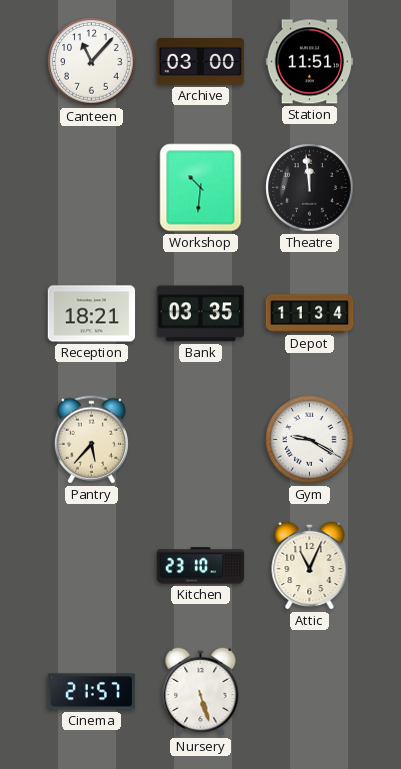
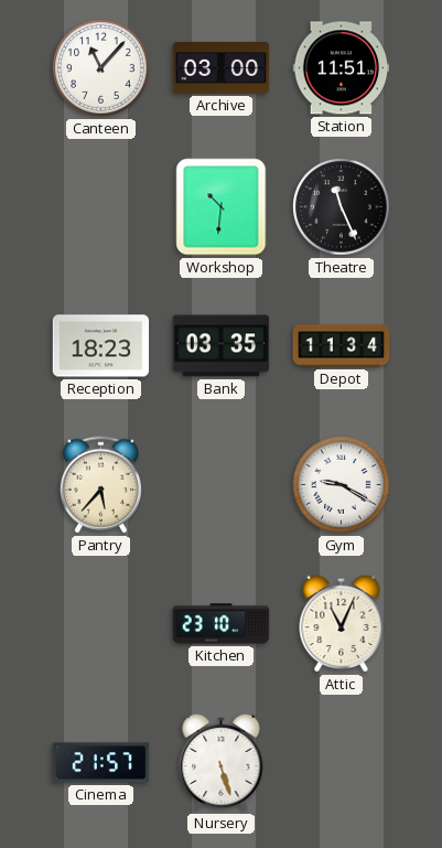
Theatre: 11:59 -> 11:26
Reception: 18:21 -> 18:23
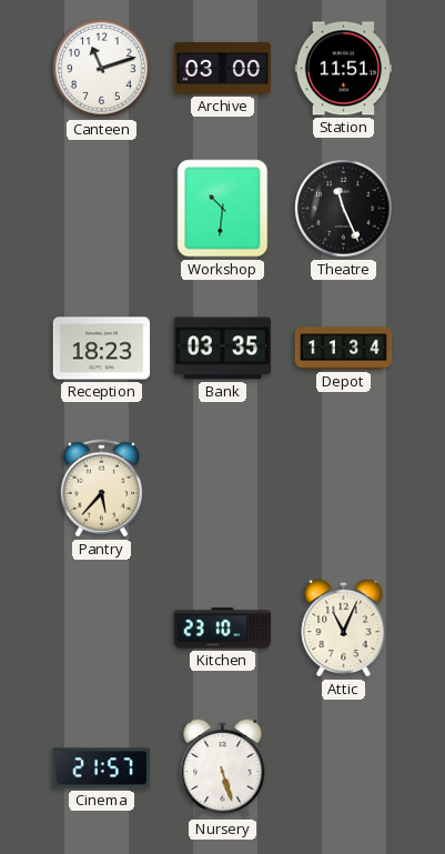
Canteen: 11:07 -> 11:12
Gym: 9:20 -> none
